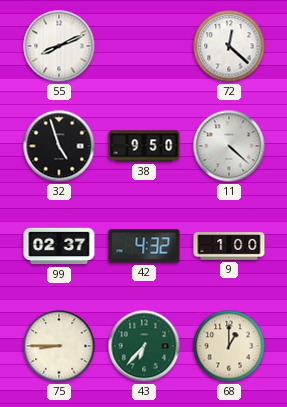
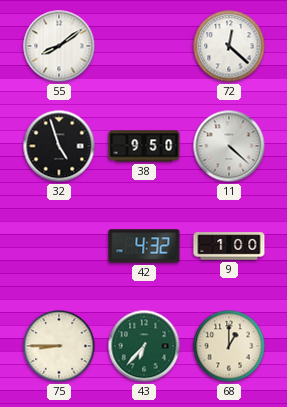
55: 8:11 -> 8:09
99: 02:37 -> none
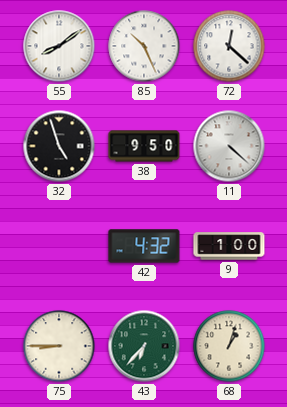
85: none -> 10:26
68: 1:00 -> 1:03
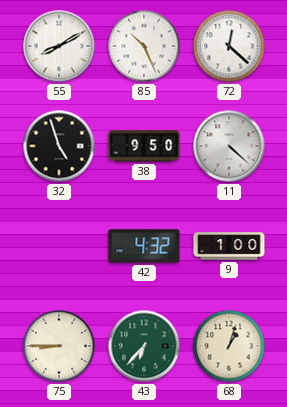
55: 8:09 -> 8:10
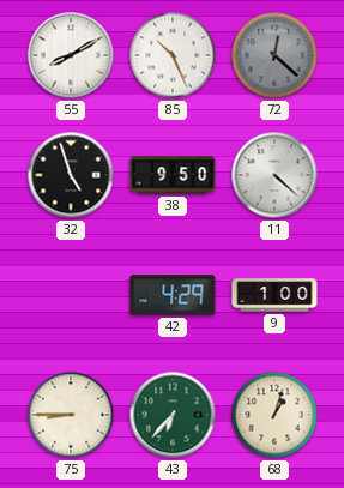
72 dial: white -> grey
42: 4:32 -> 4:29
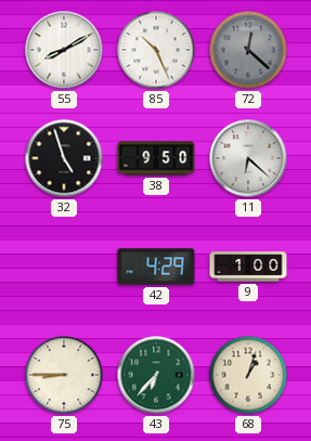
11: 4:22 -> 6:22
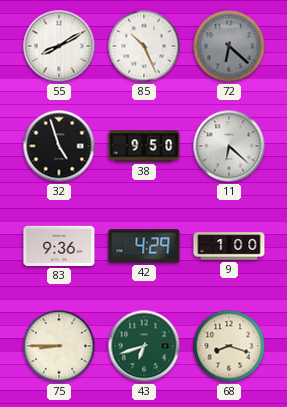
72: 12:22 -> 6:22
83: none -> 9:36
43: 6:37 -> 6:42
68: 1:03 -> 8:18
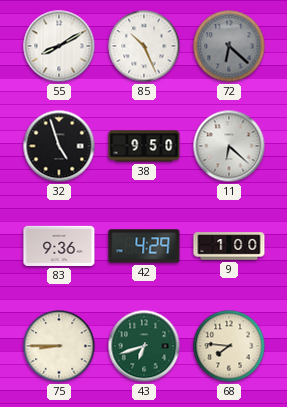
68: 8:18 -> 7:46
